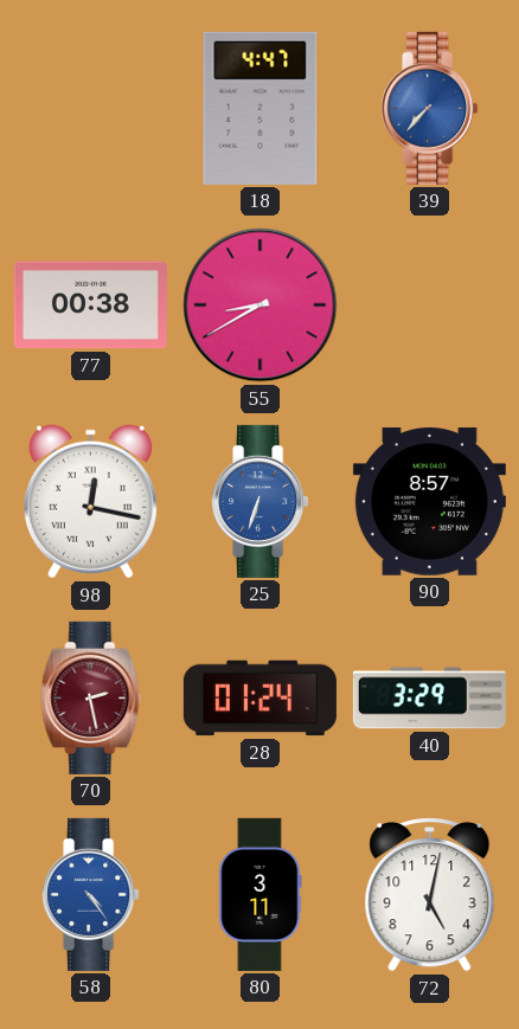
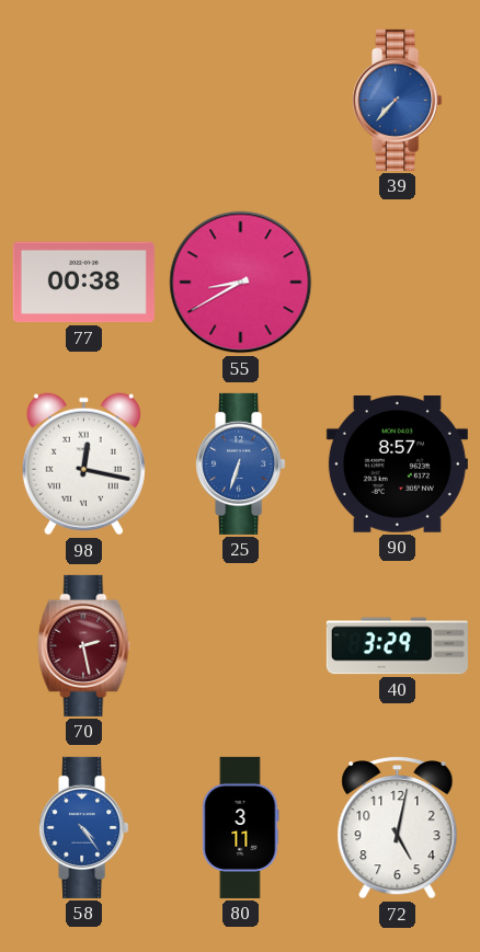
18: 4:47 -> none
28: 01:24 -> none
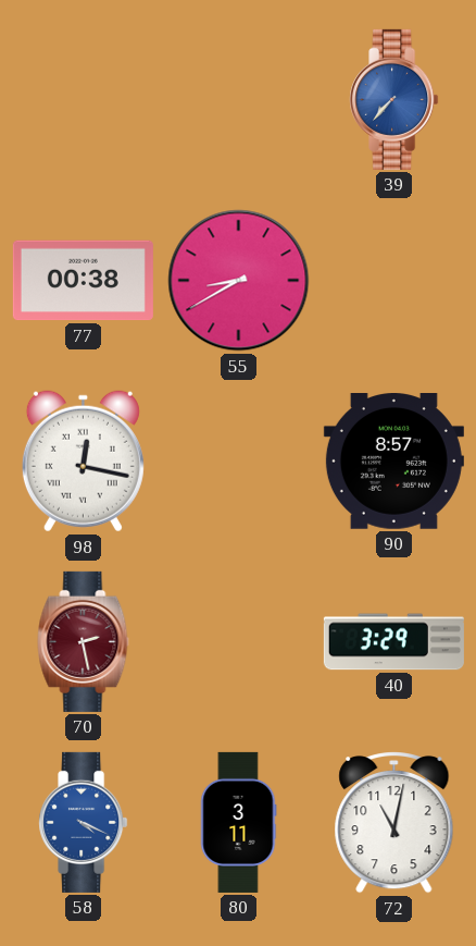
25: 6:33 -> none
58: 4:24 -> 4:19
72: 5:02 -> 11:02
